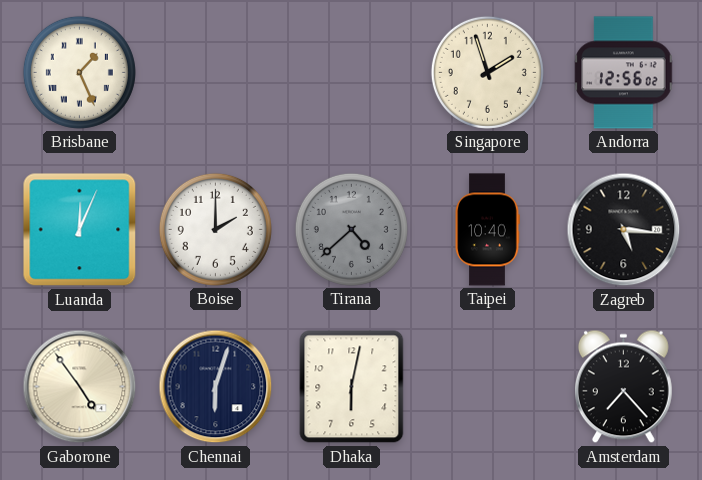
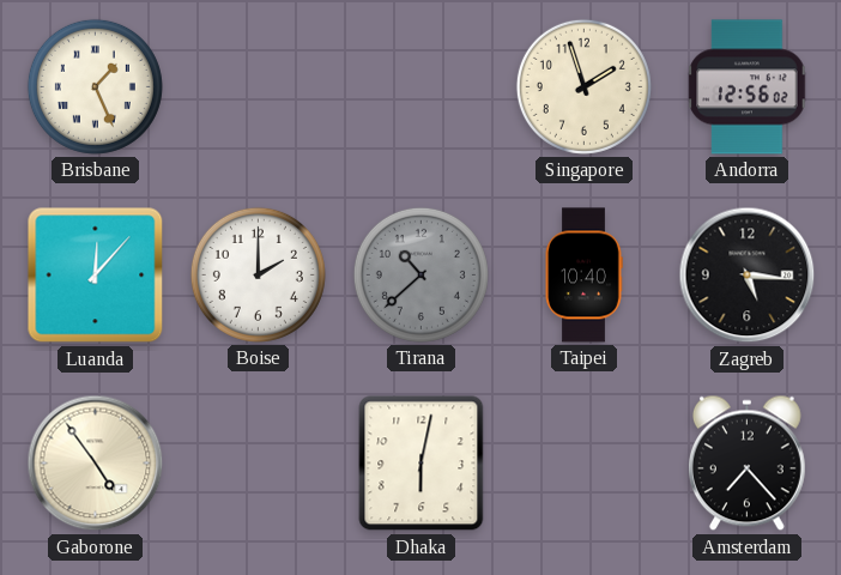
Luanda: 12:04 -> 12:07
Tirana: 4:38 -> 10:38
Chennai: 6:03 -> none
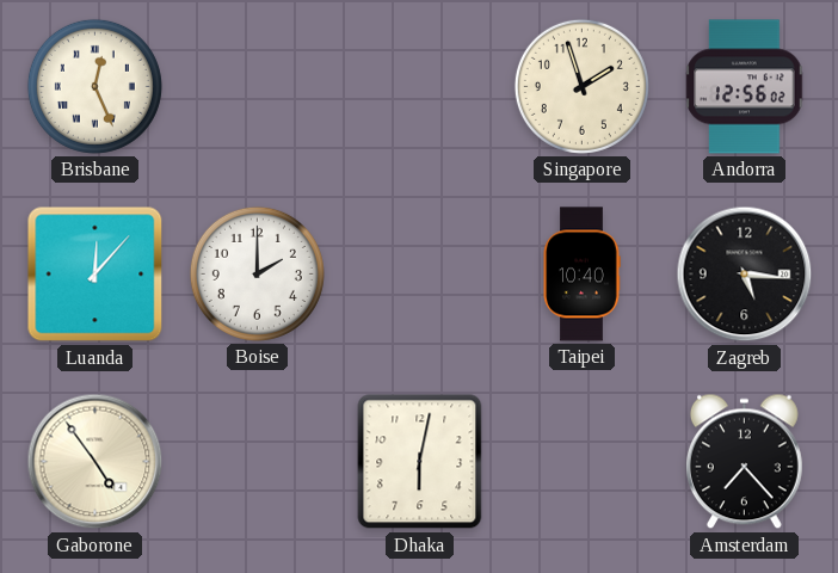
Brisbane: 1:26 -> 12:26
Tirana: 10:38 -> none
